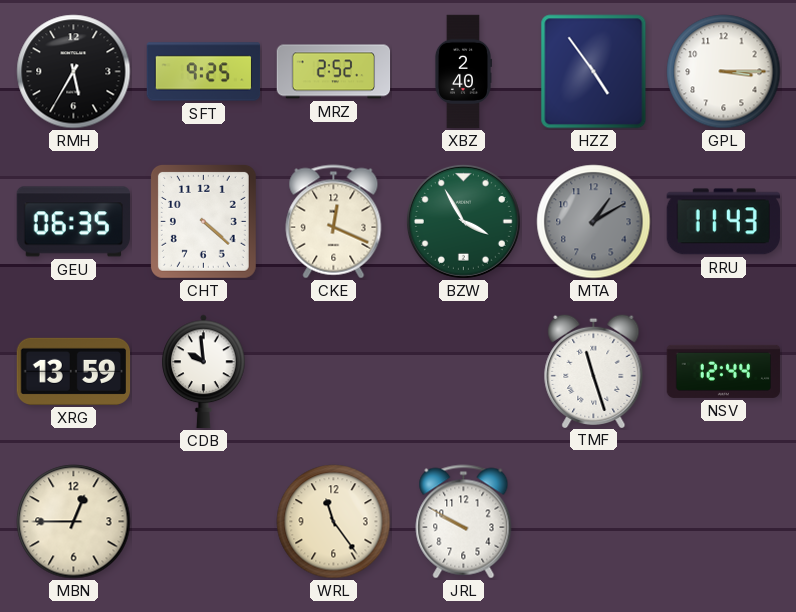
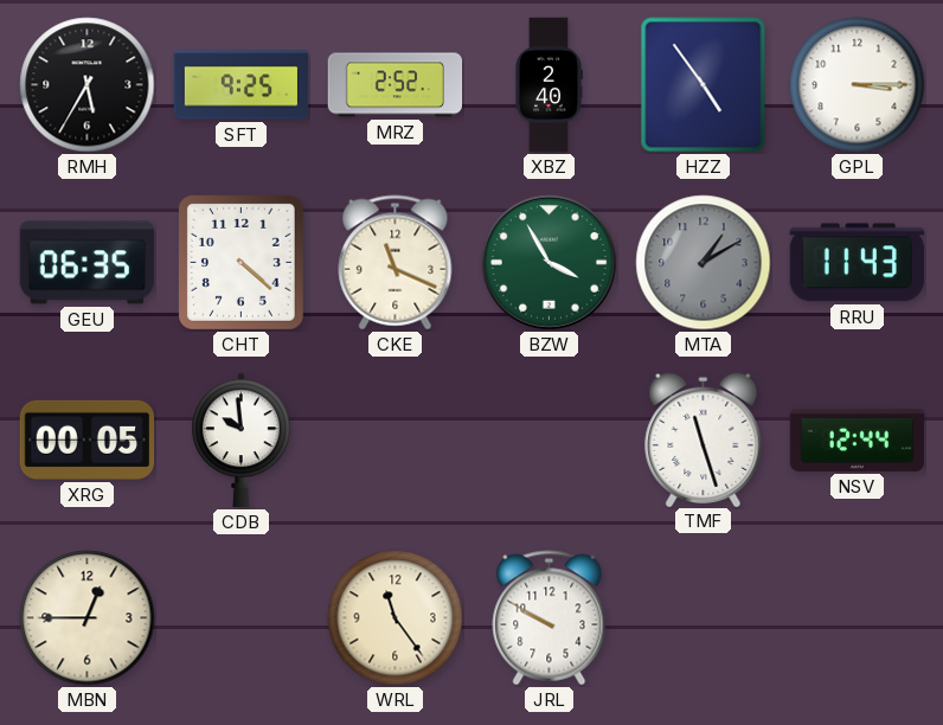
CKE: 12:19 -> 11:19
XRG: 13:59 -> 00:05
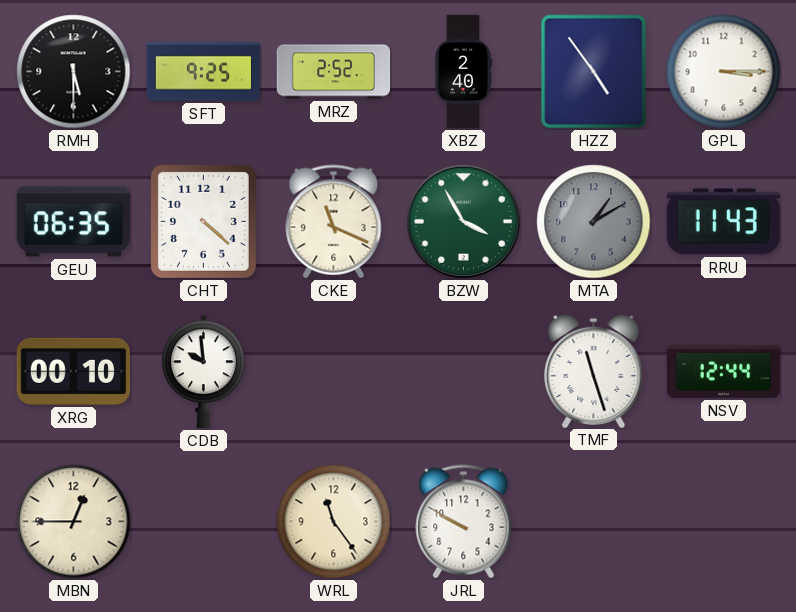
RMH: 5:35 -> 5:30
XRG: 00:05 -> 00:10
